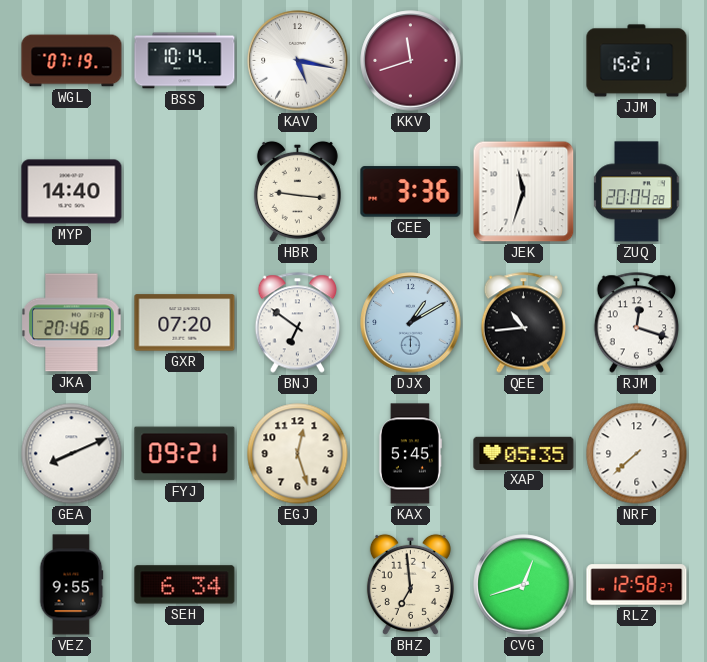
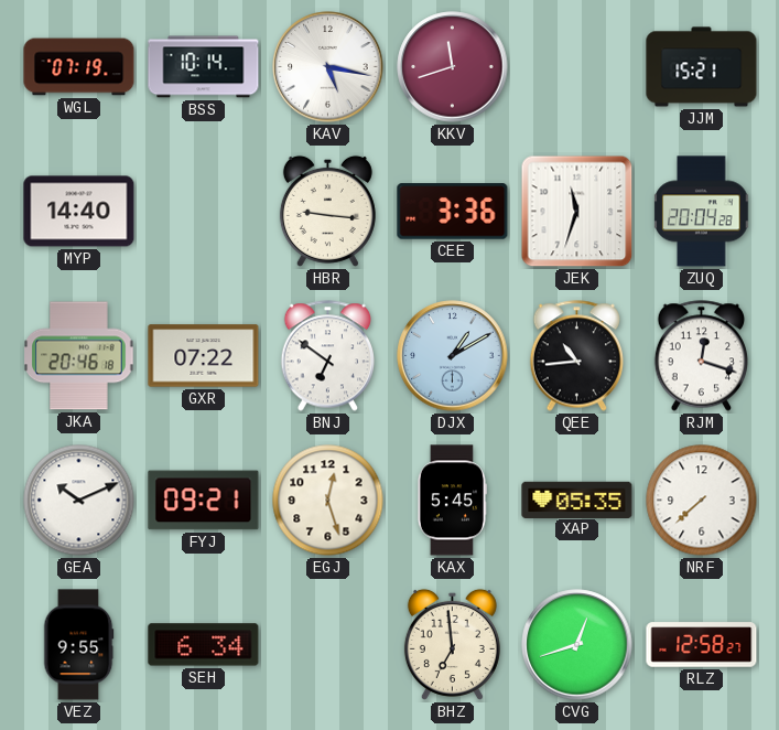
GXR: 07:20 -> 07:22
GEA: 8:11 -> 10:11
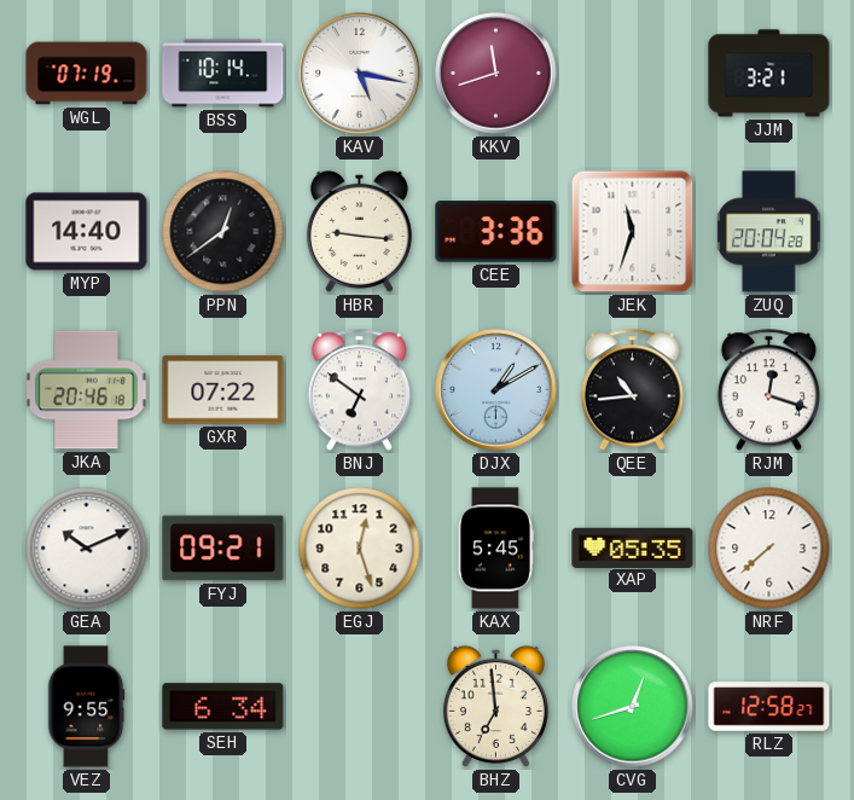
JJM: 15:21 -> 3:21
PPN: none -> 12:39
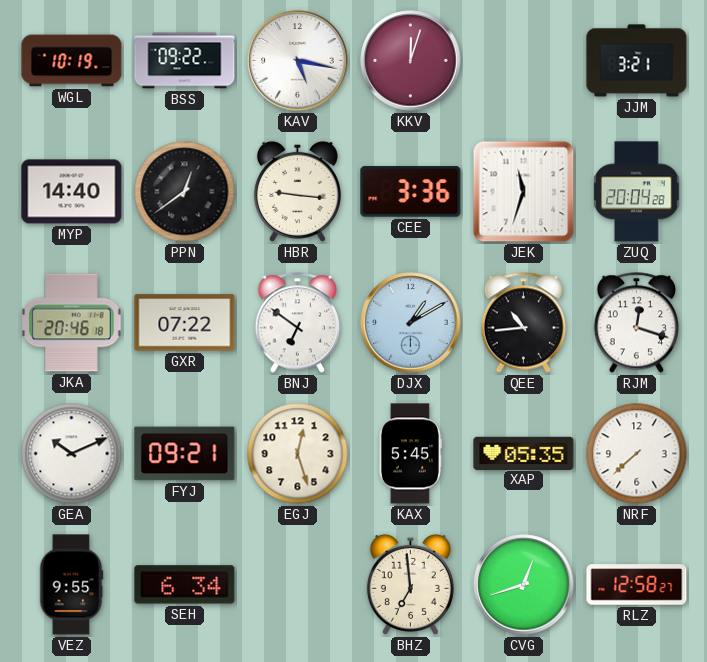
WGL: 07:19 -> 10:19
BSS: 10:14 -> 09:22
KKV: 11:42 -> 12:03
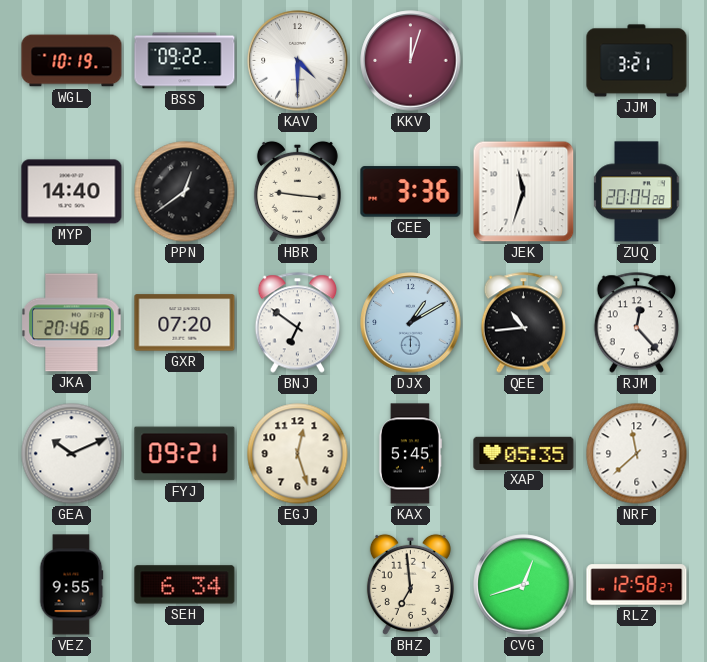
KAV: 5:17 -> 4:30
GXR: 07:22 -> 07:20
RJM: 12:18 -> 12:23
NRF: 7:38 -> 11:38
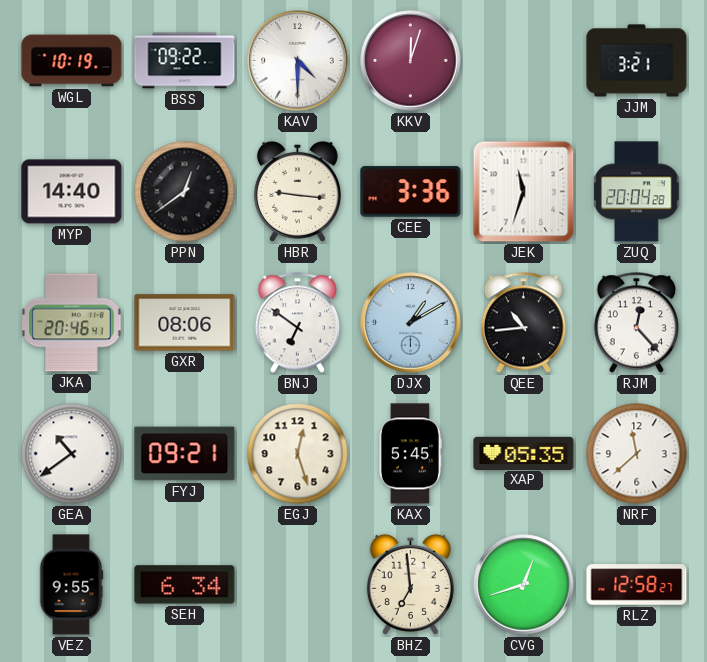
JKA: 20:46:18 -> 20:46:41
GXR: 07:20 -> 08:06
GEA: 10:11 -> 10:39
